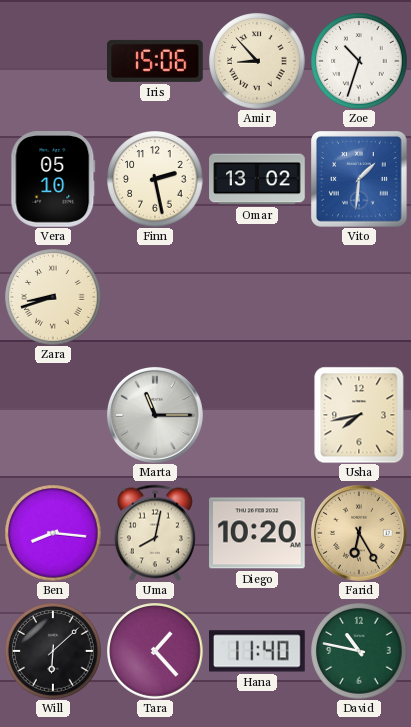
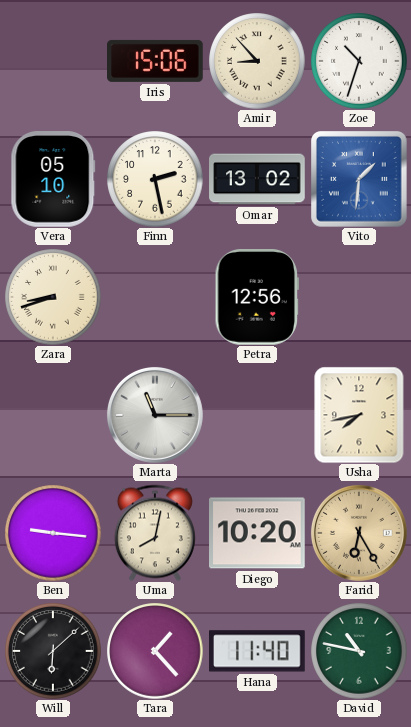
Petra: none -> 12:56
Ben: 8:16 -> 9:16
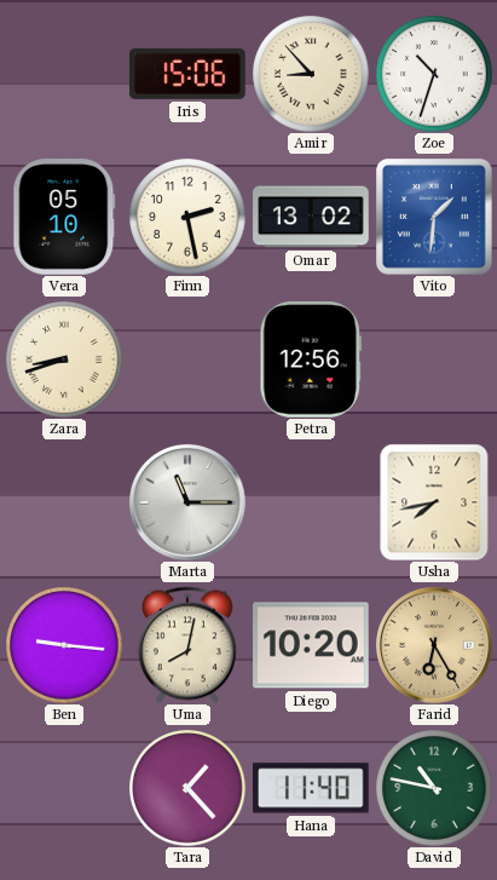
Will: 6:08 -> none
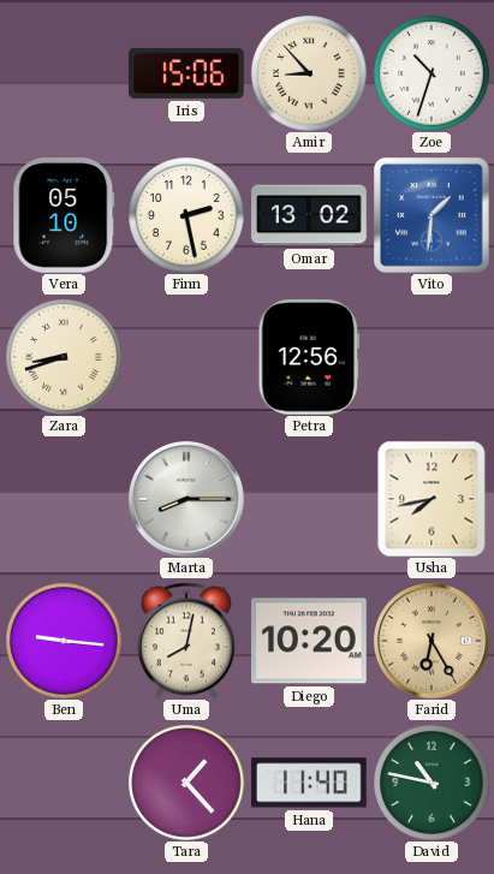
Marta: 11:15 -> 8:15
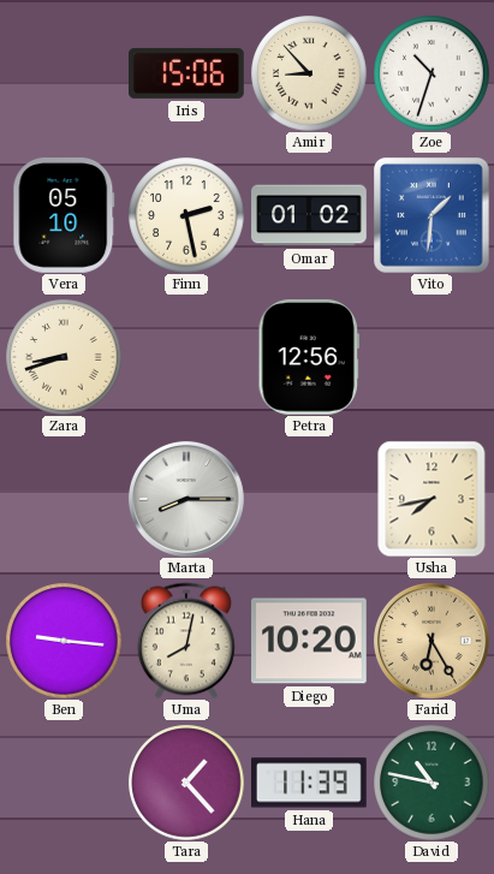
Omar: 13:02 -> 01:02
Hana: 11:40 -> 11:39
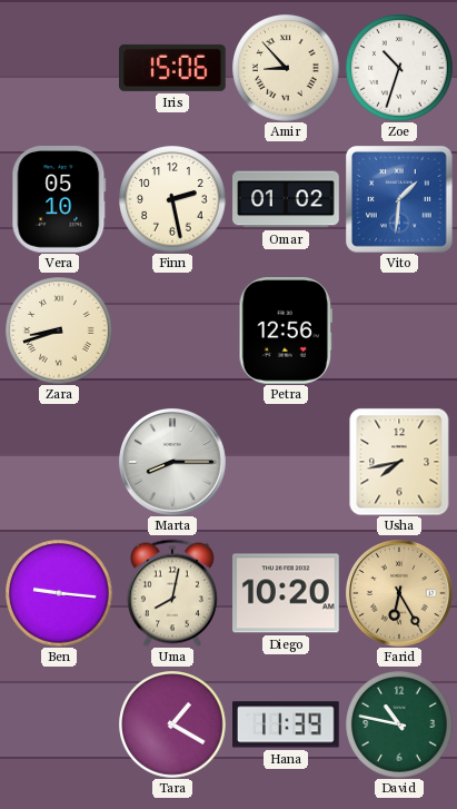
Tara: 1:23 -> 1:20
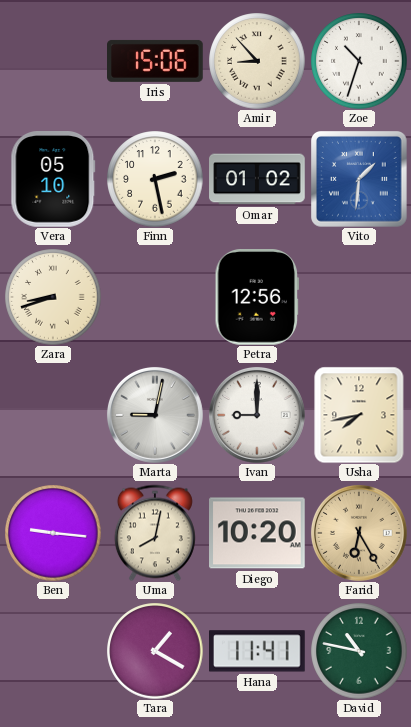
Marta: 8:15 -> 9:02
Ivan: none -> 9:00
Hana: 11:39 -> 11:41
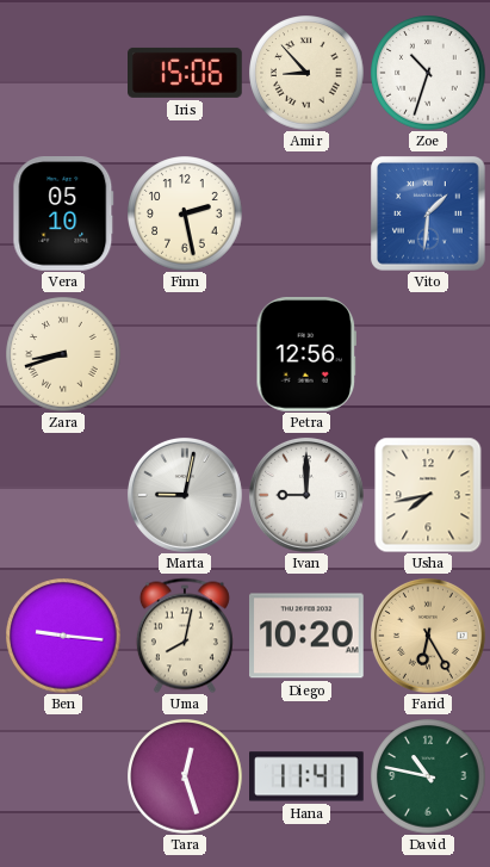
Omar: 01:02 -> none
Tara: 1:20 -> 12:27
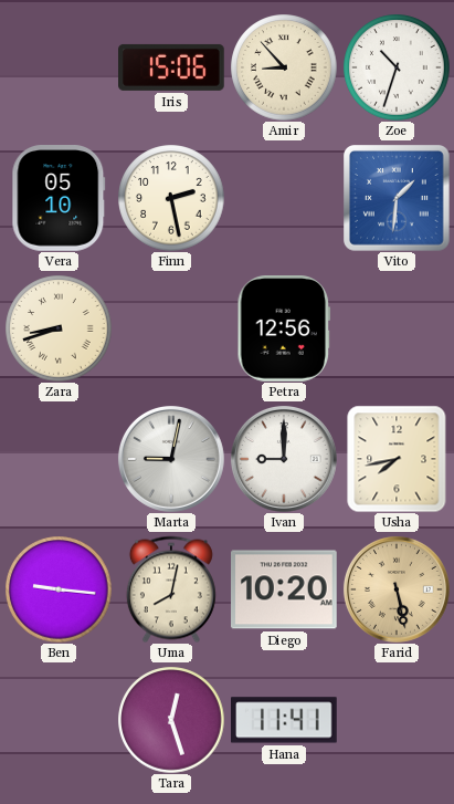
Farid: 6:25 -> 5:28
David: 10:47 -> none
